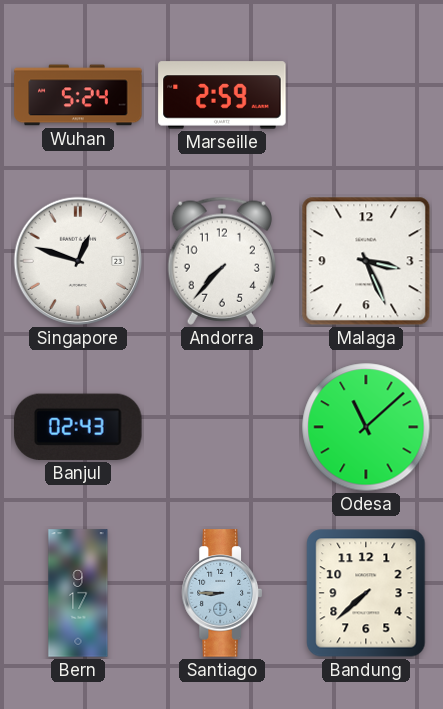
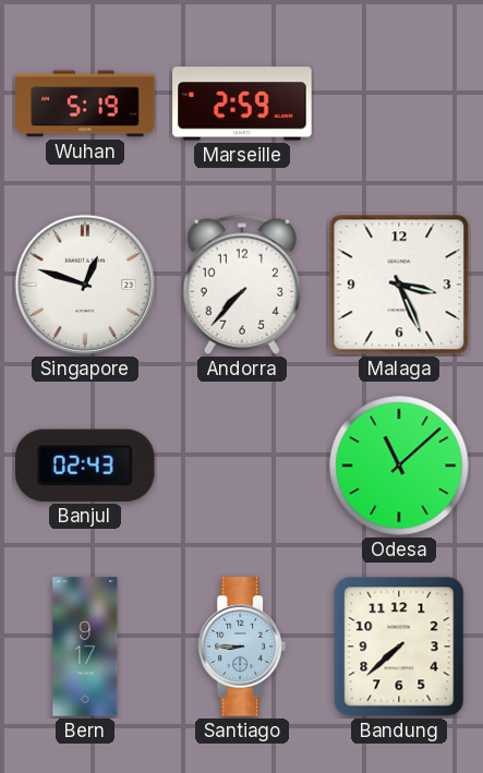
Wuhan: 5:24 -> 5:19
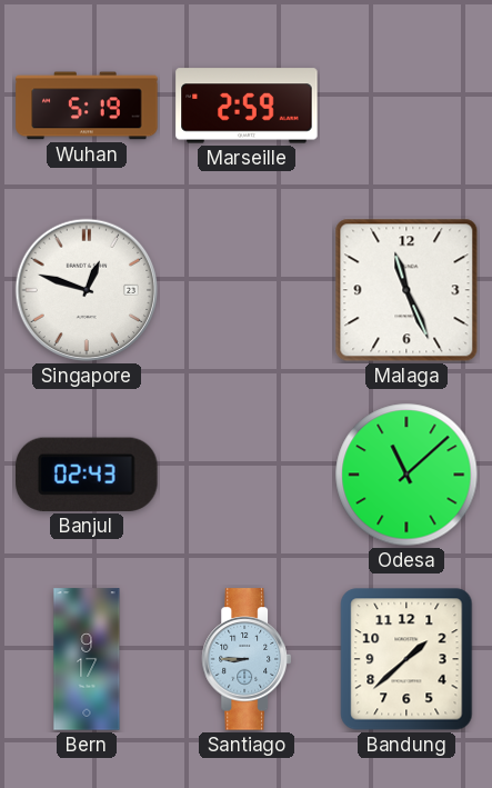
Andorra: 7:37 -> none
Malaga: 3:26 -> 11:26
Bandung: 7:38 -> 1:38
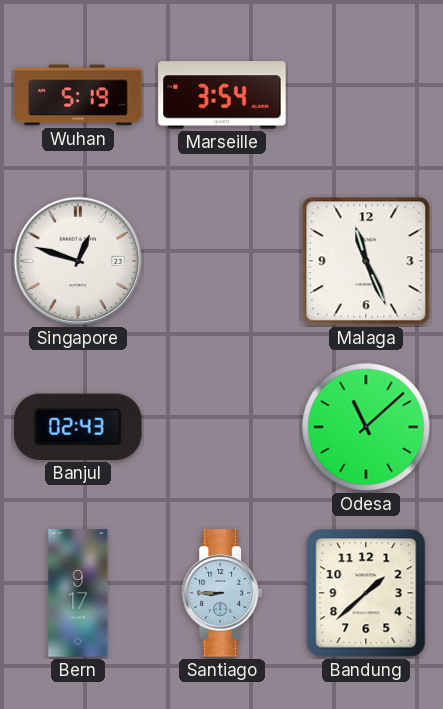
Marseille: 2:59 -> 3:54
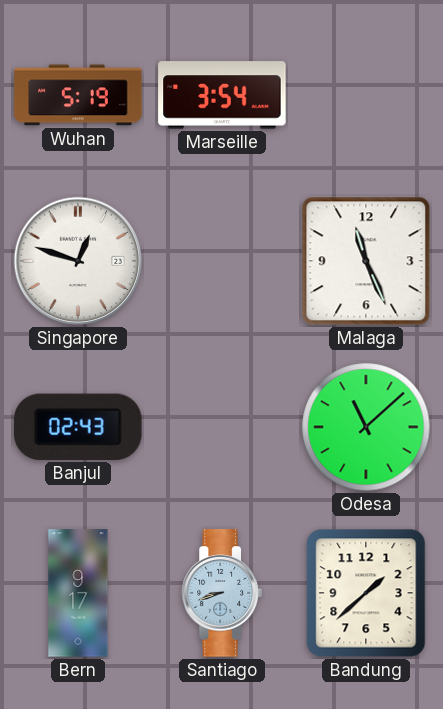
Santiago: 8:45 -> 8:42
